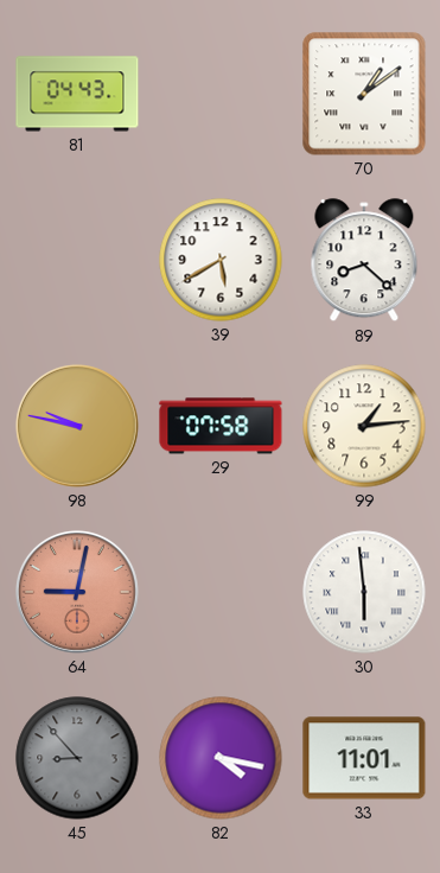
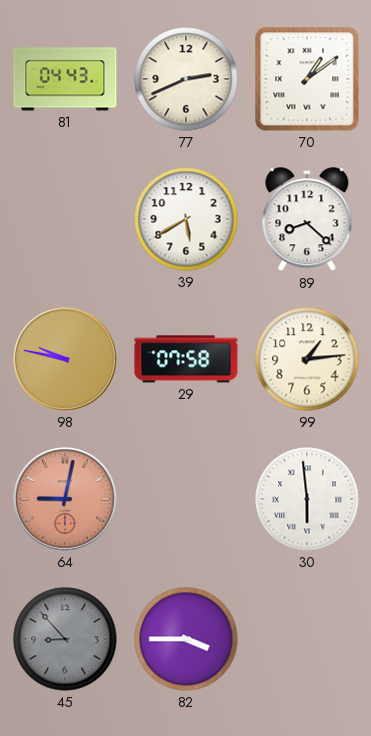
77: none -> 2:41
82: 4:17 -> 3:45
33: 11:01 -> none
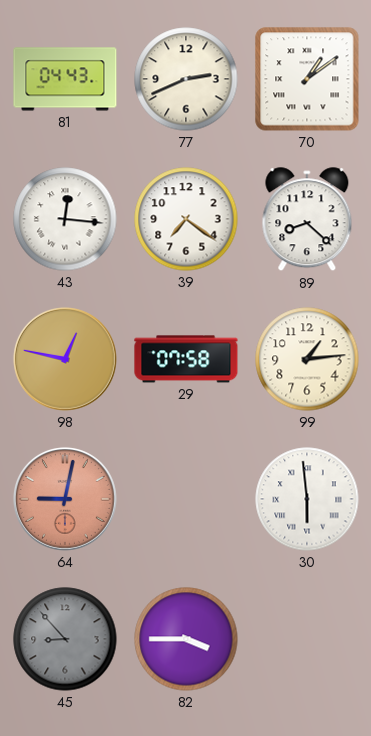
43: none -> 12:16
39: 5:40 -> 7:21
98: 9:47 -> 12:47
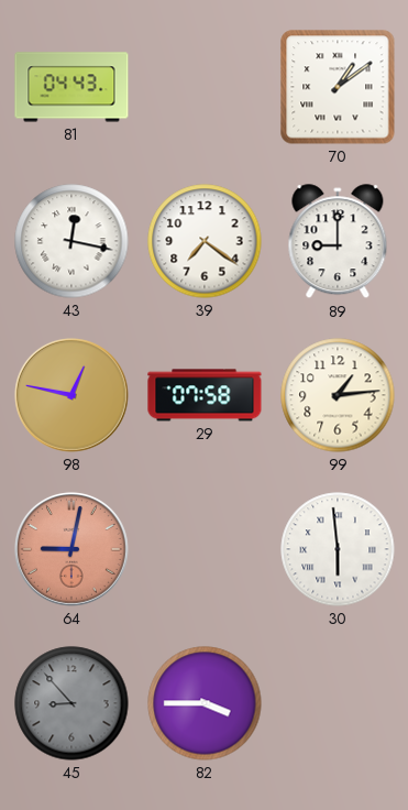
77: 2:41 -> none
43: 12:16 -> 12:17
89: 8:22 -> 9:00
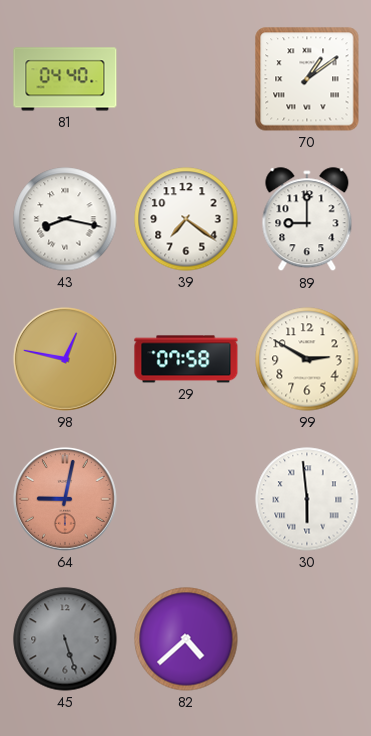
81: 04:43 -> 04:40
43: 12:17 -> 8:17
99: 1:14 -> 2:50
45: 8:53 -> 5:27
82: 3:45 -> 4:38
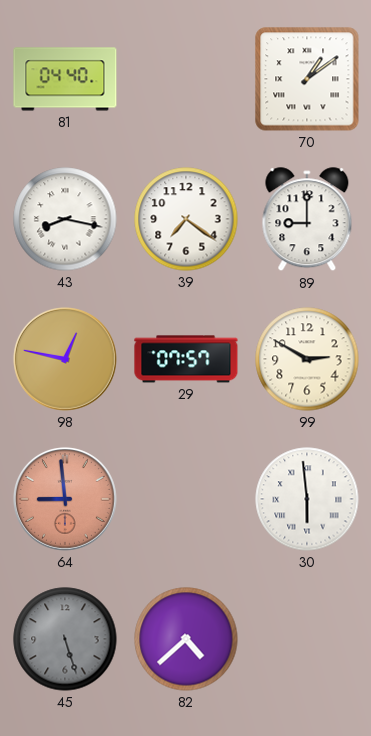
29: 07:58 -> 07:57
64: 9:02 -> 8:59
